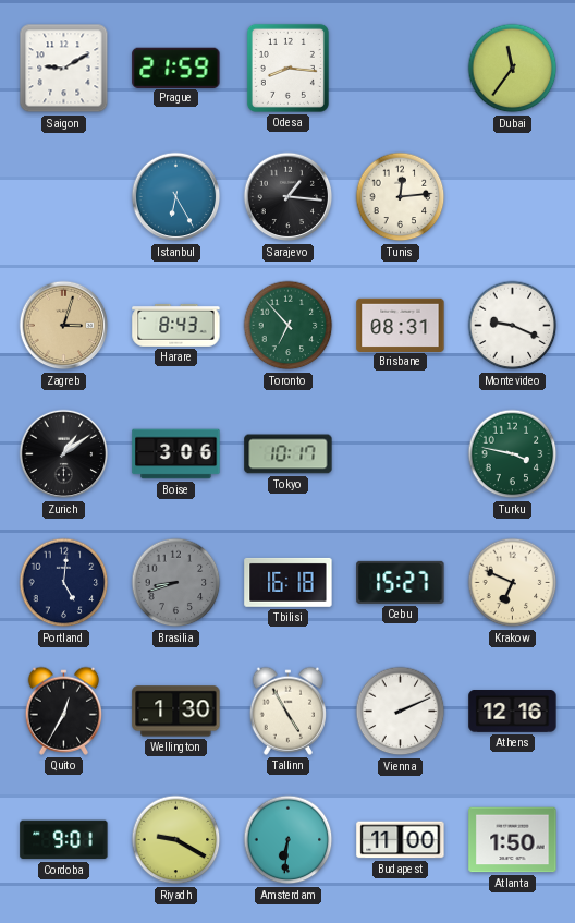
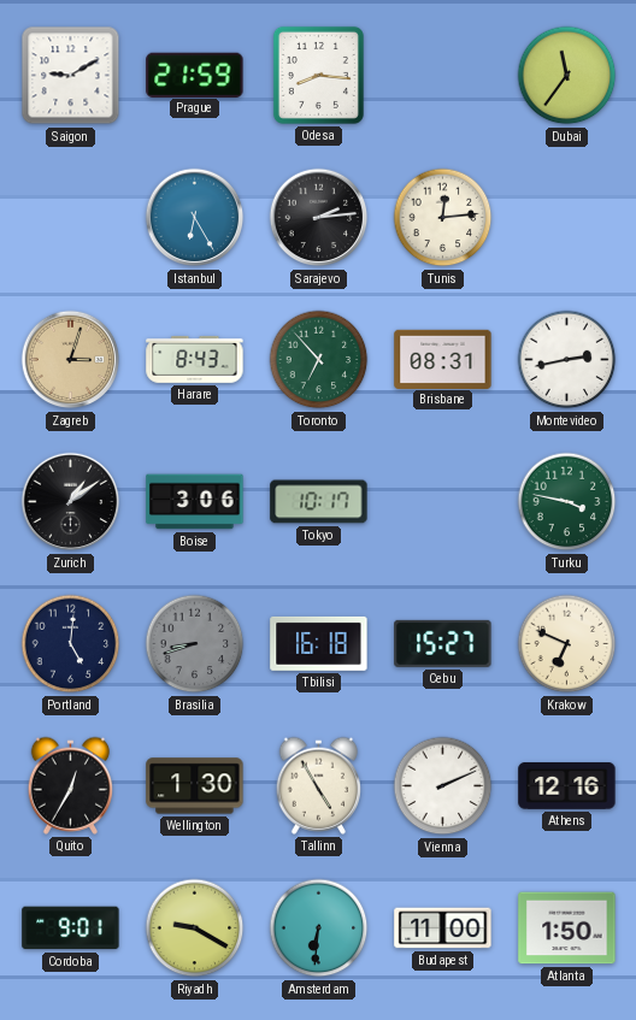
Sarajevo: 1:16 -> 2:14
Montevideo: 9:19 -> 2:43
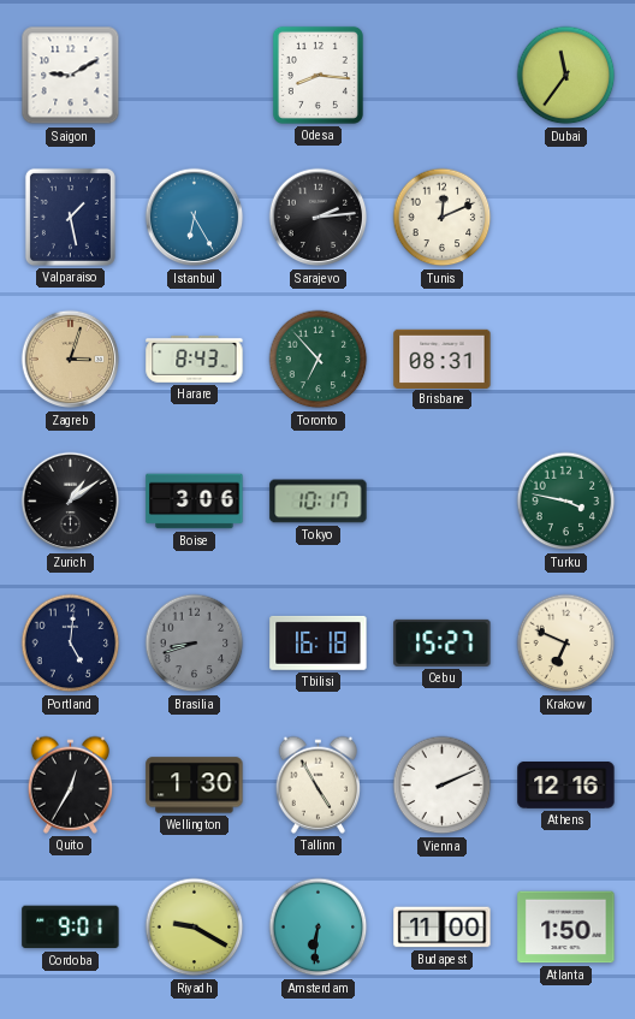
Prague: 21:59 -> none
Valparaiso: none -> 1:28
Tunis: 12:14 -> 12:11
Montevideo: 2:43 -> none
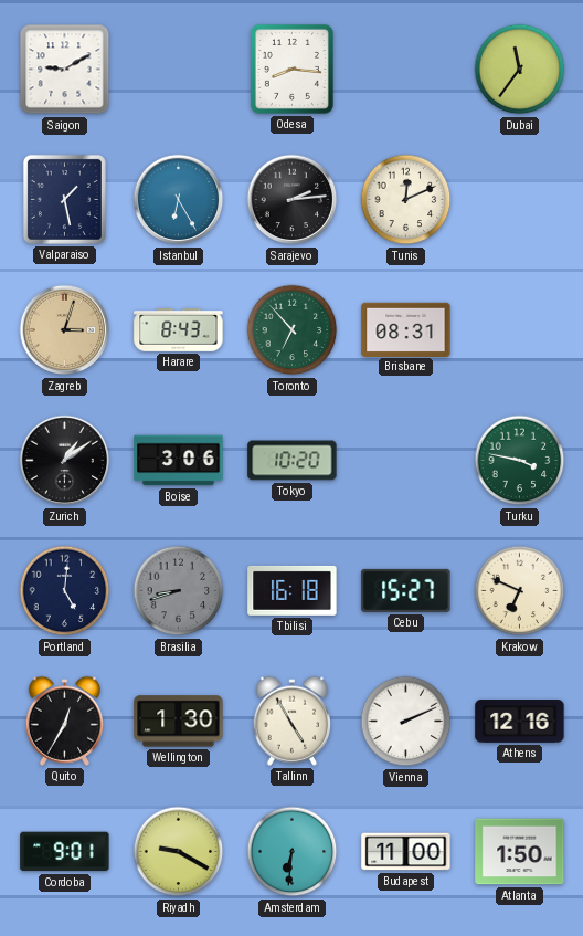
Tokyo: 10:17 -> 10:20
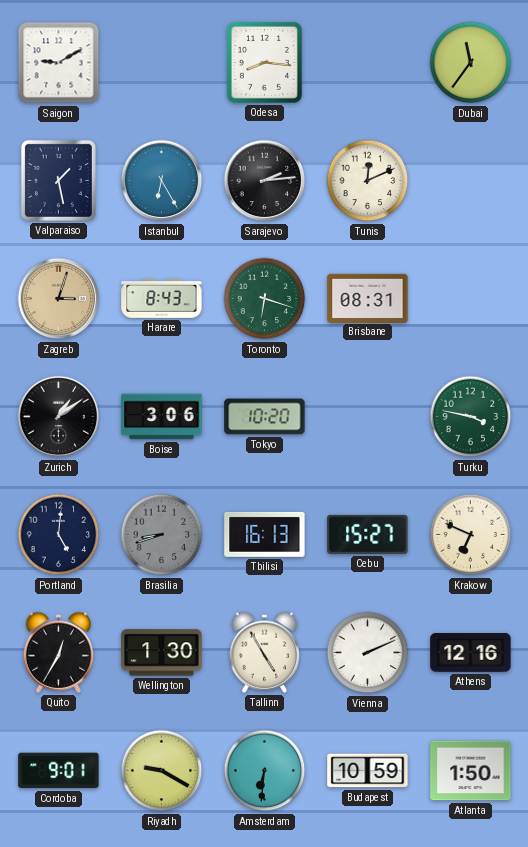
Toronto: 6:53 -> 6:18
Tbilisi: 16:18 -> 16:13
Budapest: 11:00 -> 10:59
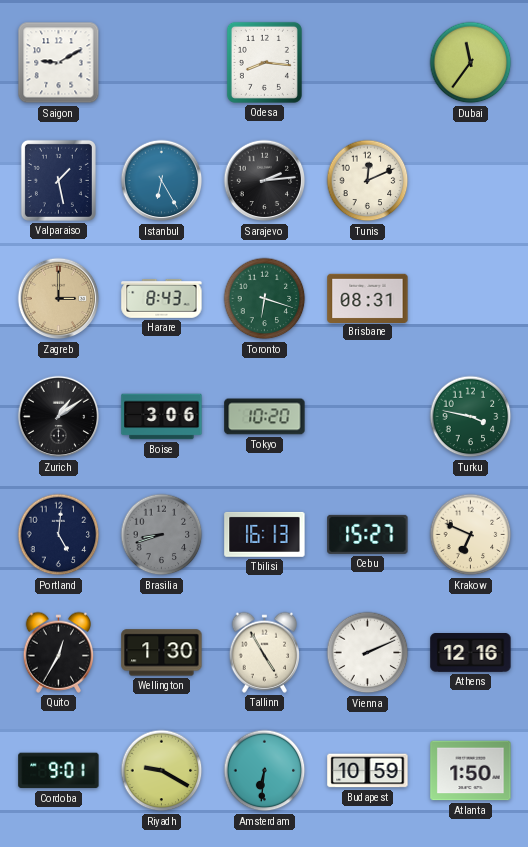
Zagreb: 3:03 -> 3:00
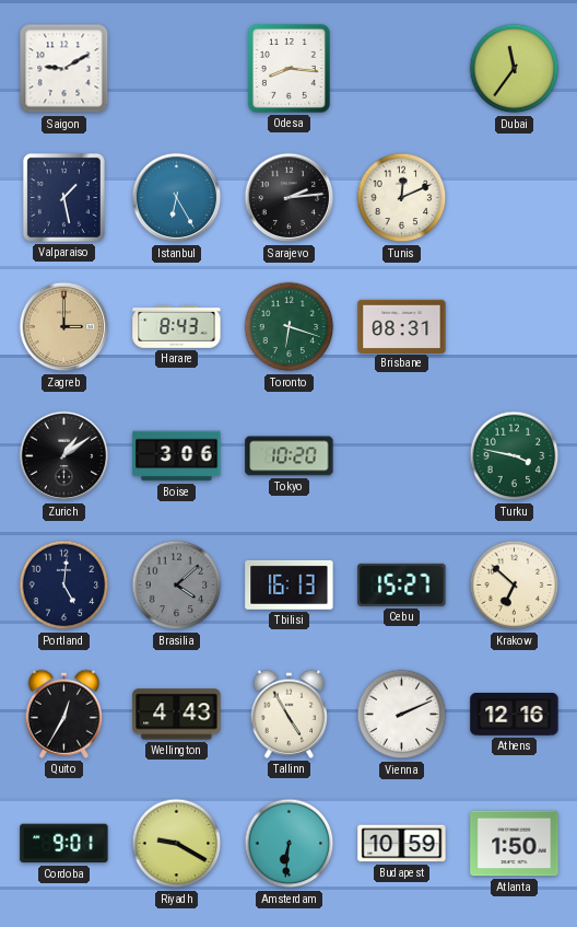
Brasilia: 8:42 -> 4:08
Krakow: 6:49 -> 6:52
Wellington: 1:30 -> 4:43
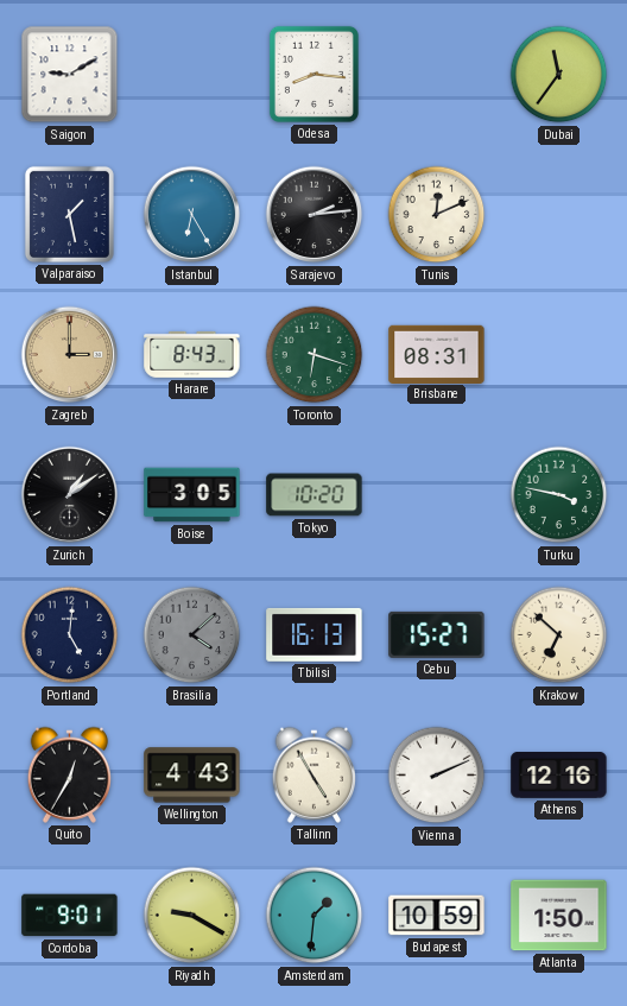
Boise: 3:06 -> 3:05
Amsterdam: 6:31 -> 1:31
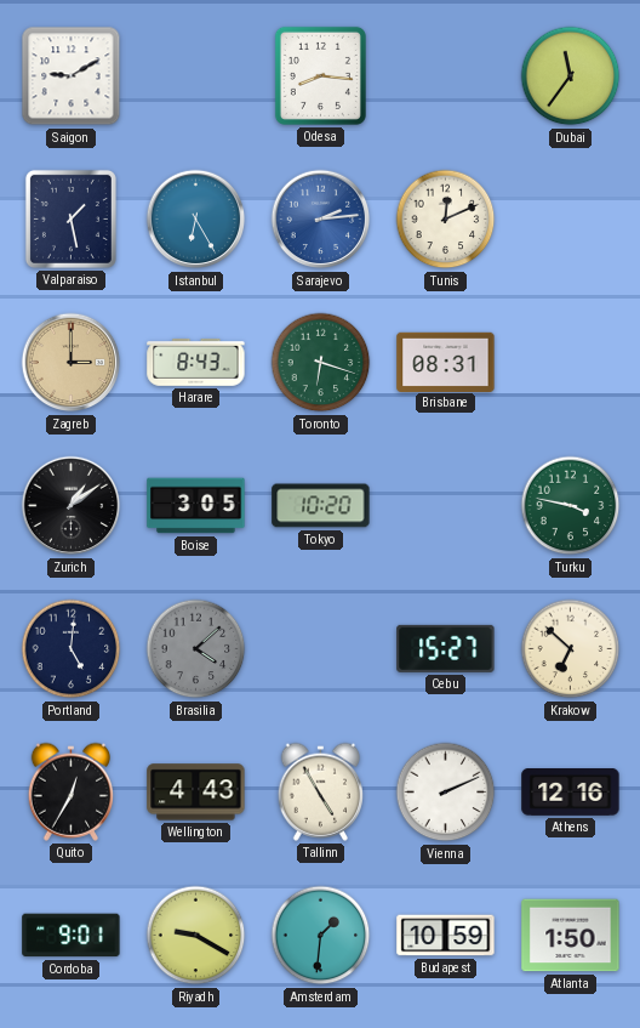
Sarajevo dial: black -> blue
Tbilisi: 16:13 -> none
